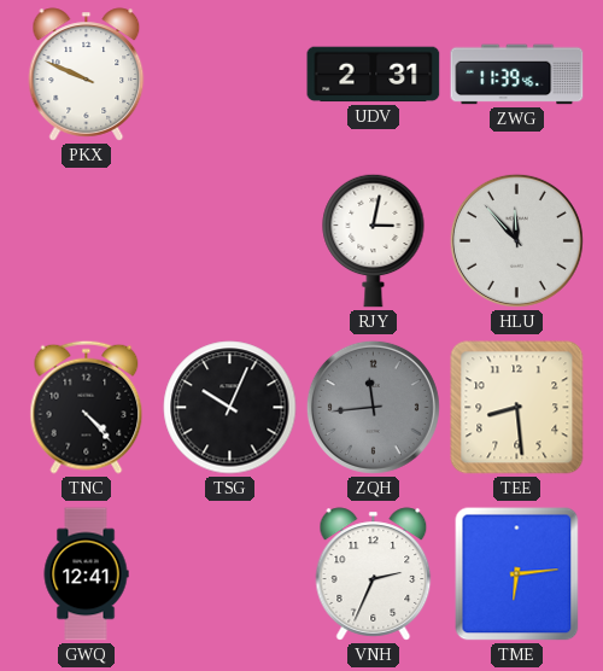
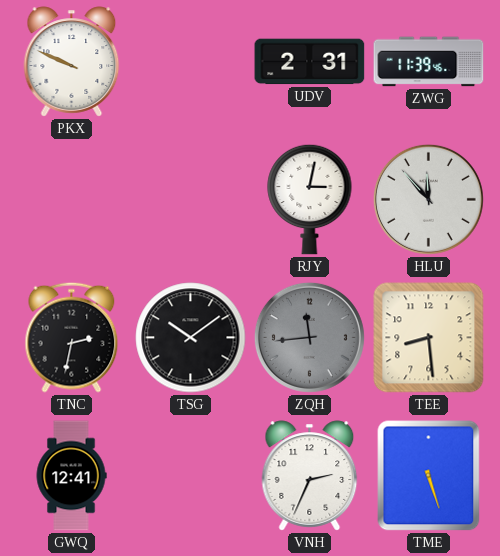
TNC: 4:23 -> 2:32
TSG: 10:04 -> 10:09
TME: 6:14 -> 5:27
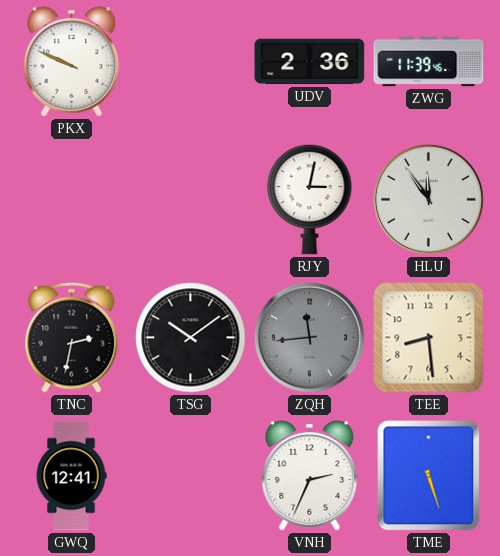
UDV: 2:31 -> 2:36
HLU: 11:53 -> 11:54
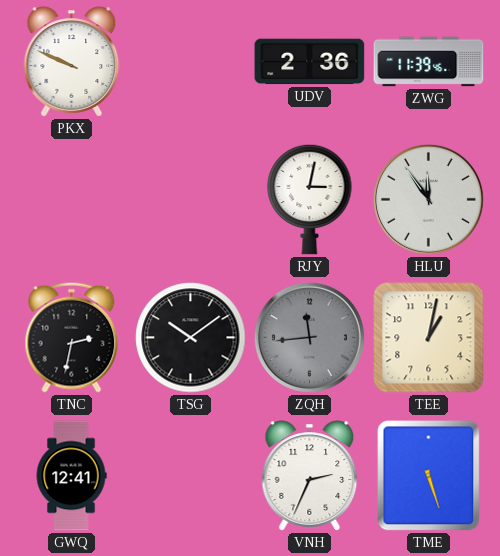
TEE: 8:29 -> 1:02
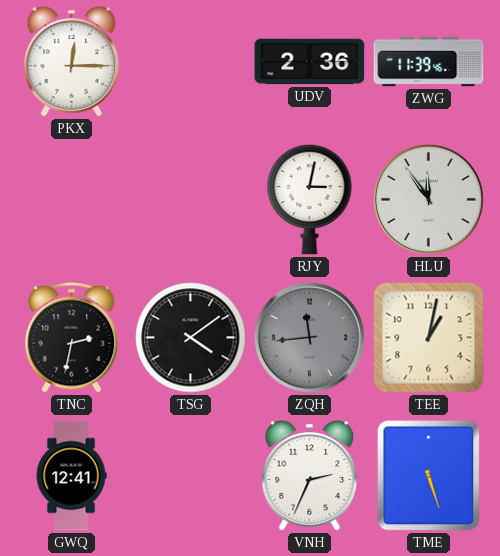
PKX: 9:49 -> 12:15
TSG: 10:09 -> 4:09
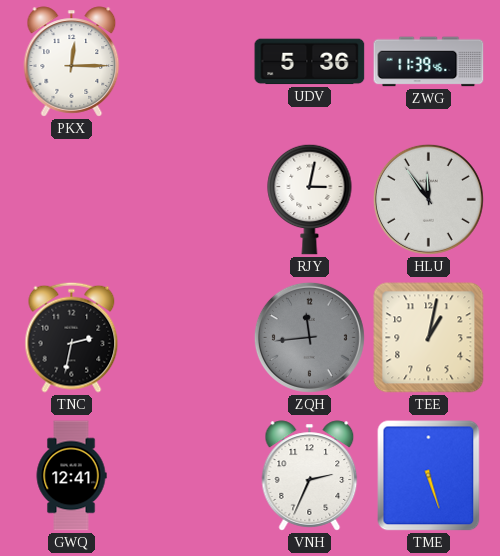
UDV: 2:36 -> 5:36
TSG: 4:09 -> none
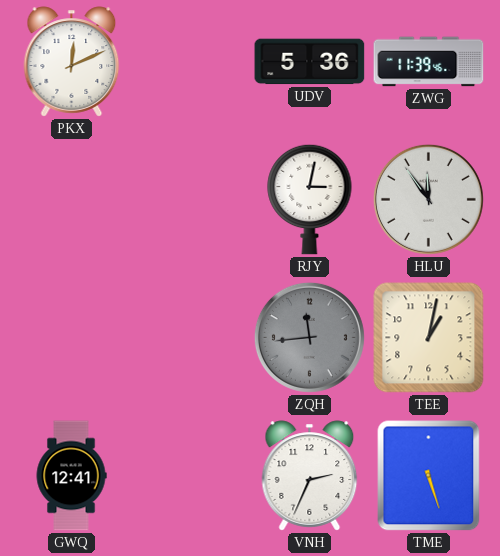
PKX: 12:15 -> 12:11
TNC: 2:32 -> none
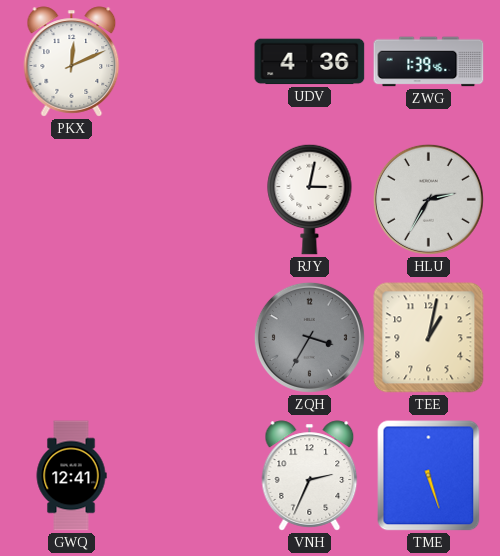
UDV: 5:36 -> 4:36
ZWG: 11:39 -> 1:39
HLU: 11:54 -> 2:35
ZQH: 11:44 -> 3:35
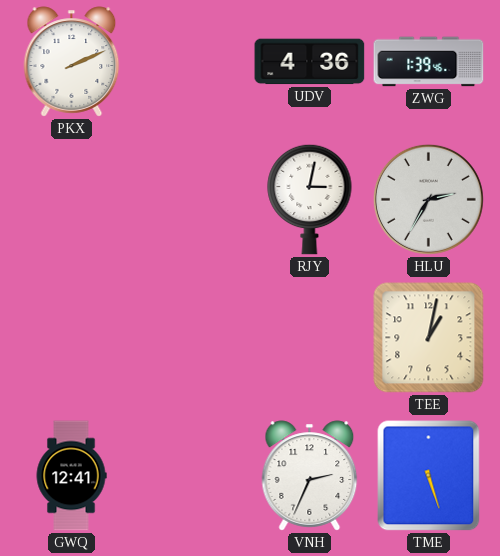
PKX: 12:11 -> 2:11
ZQH: 3:35 -> none
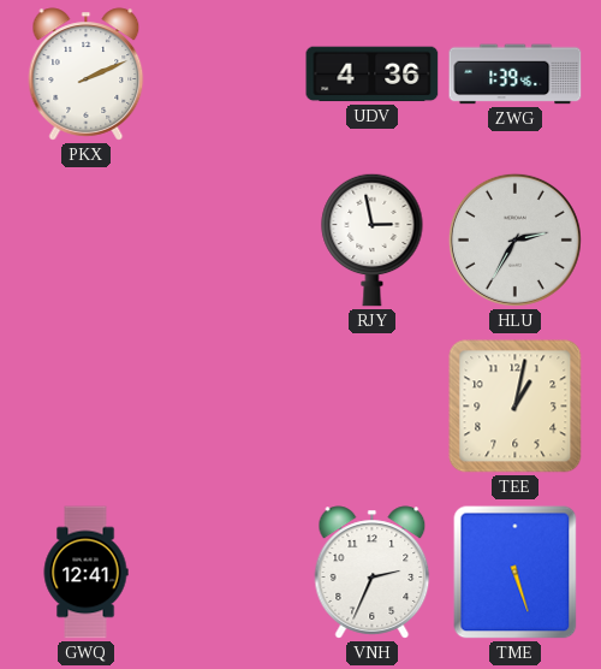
RJY: 3:02 -> 2:58
